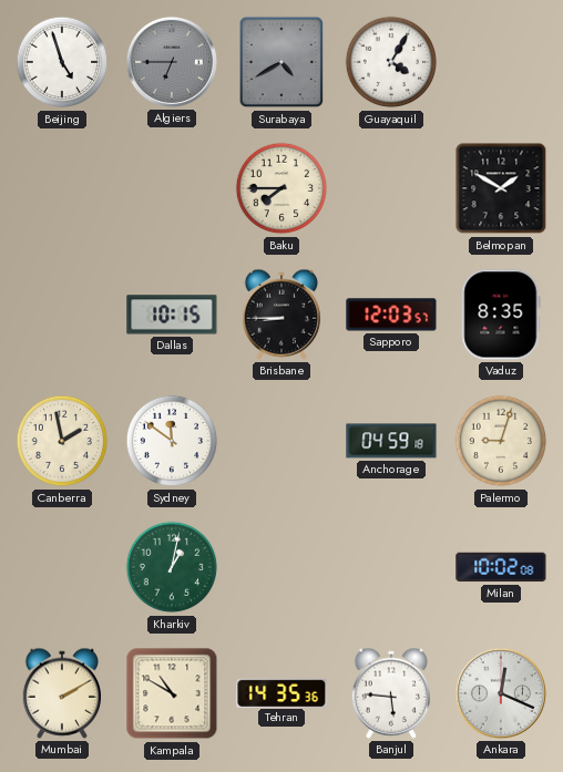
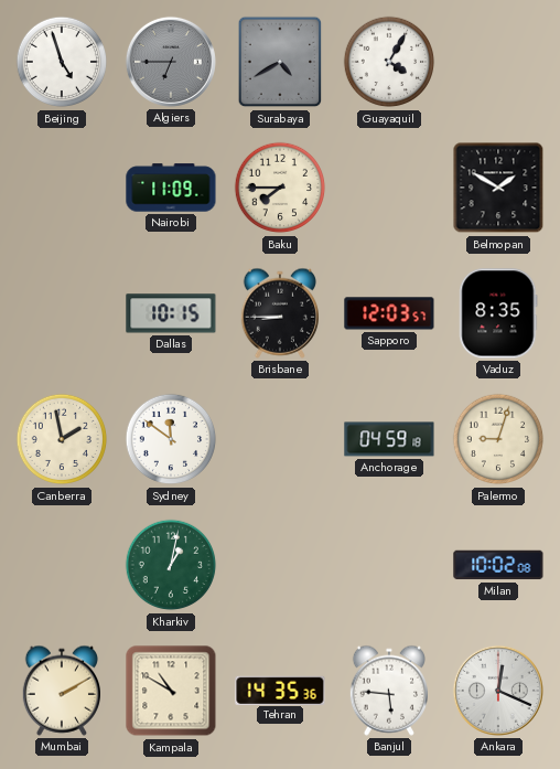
Nairobi: none -> 11:09
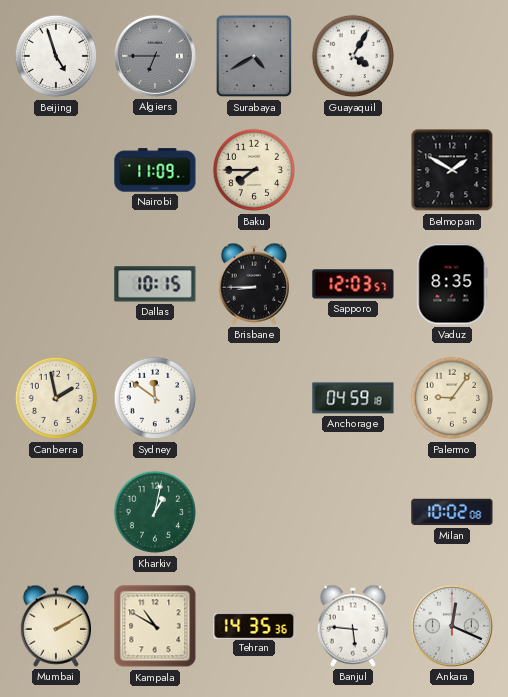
Palermo: 9:03 -> 9:06
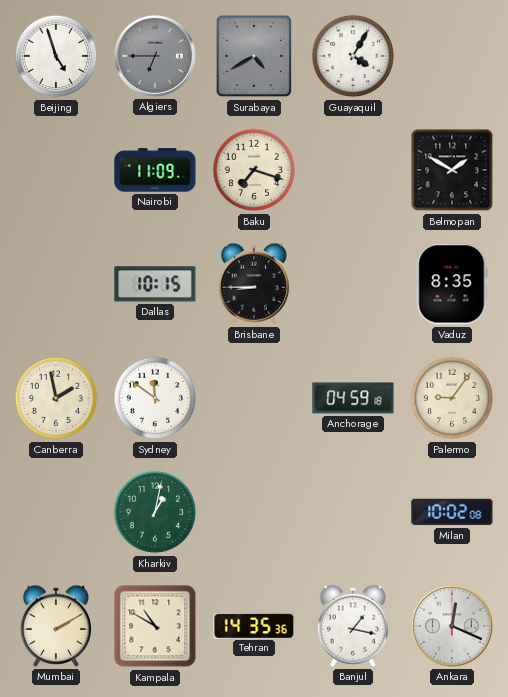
Baku: 7:45 -> 7:18
Sapporo: 12:03 -> none
Banjul: 5:46 -> 1:17
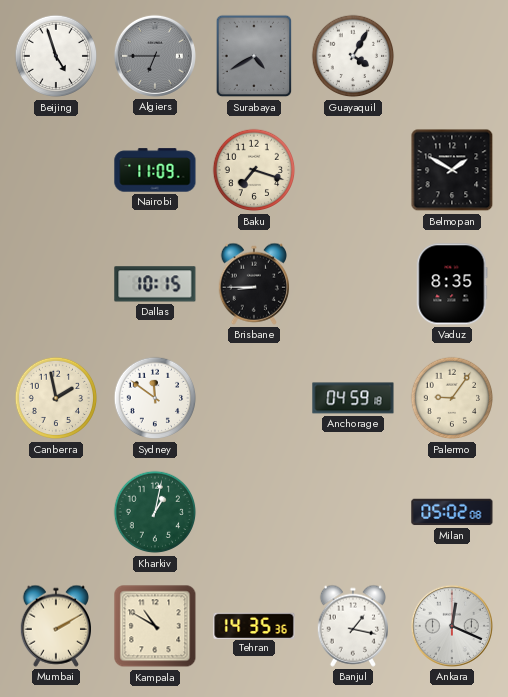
Milan: 10:02 -> 05:02
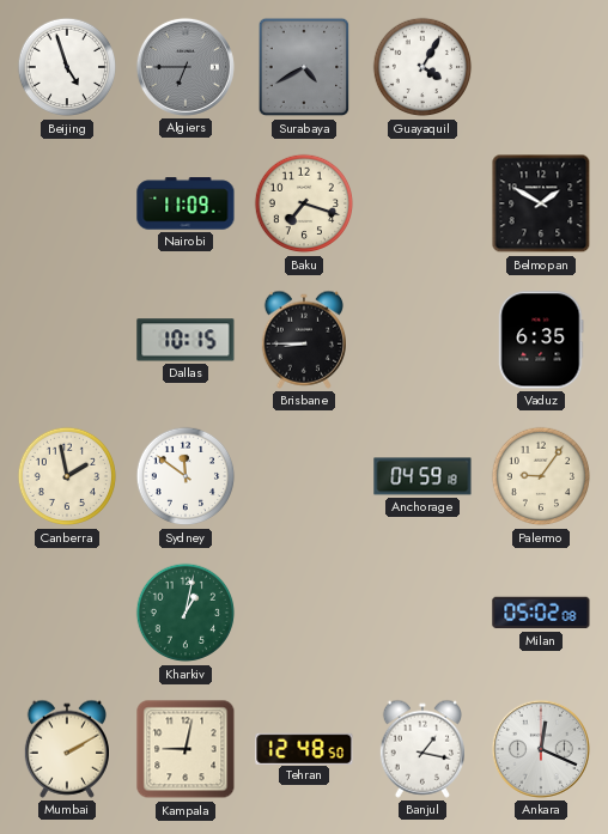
Vaduz: 8:35 -> 6:35
Kampala: 10:50 -> 9:02
Tehran: 14:35 -> 12:48
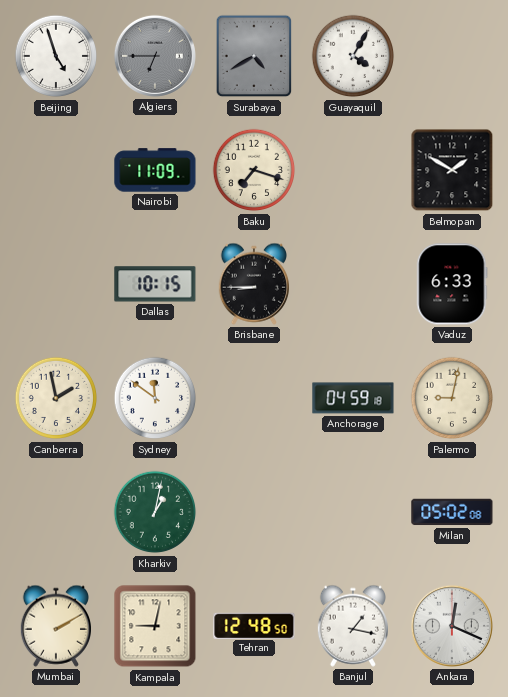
Vaduz: 6:35 -> 6:33
Palermo: 9:06 -> 9:02
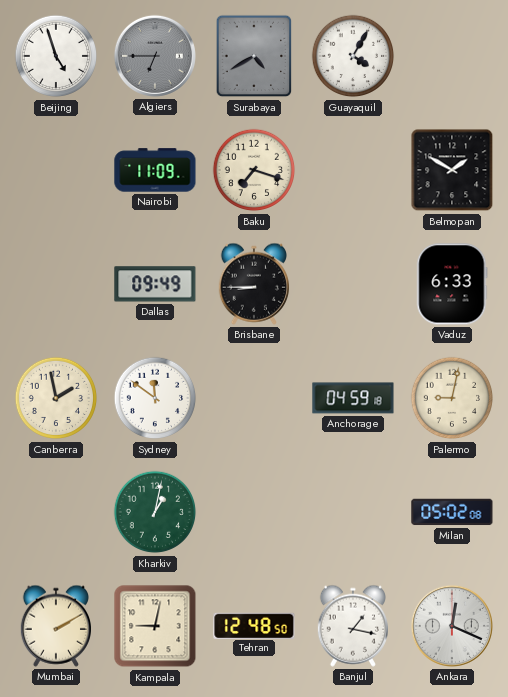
Dallas: 10:15 -> 09:49
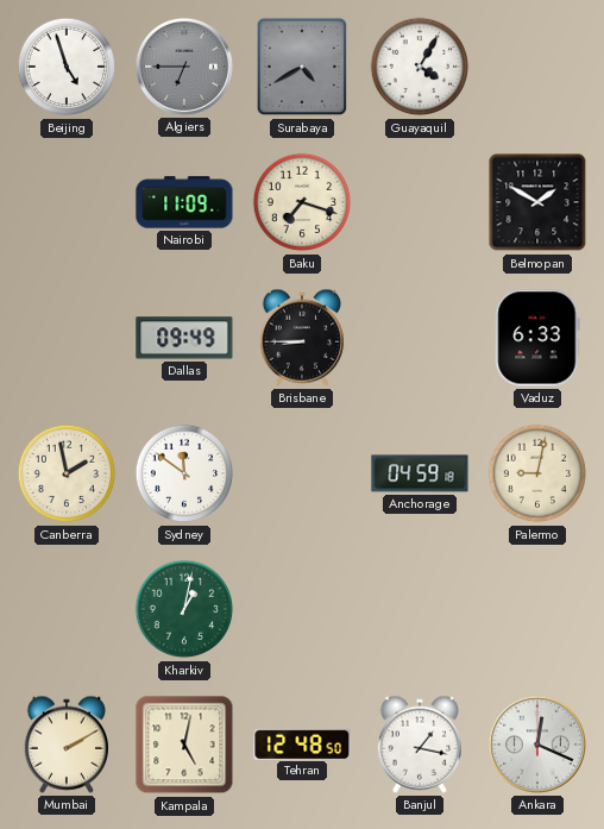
Milan: 05:02 -> none
Kampala: 9:02 -> 5:02
